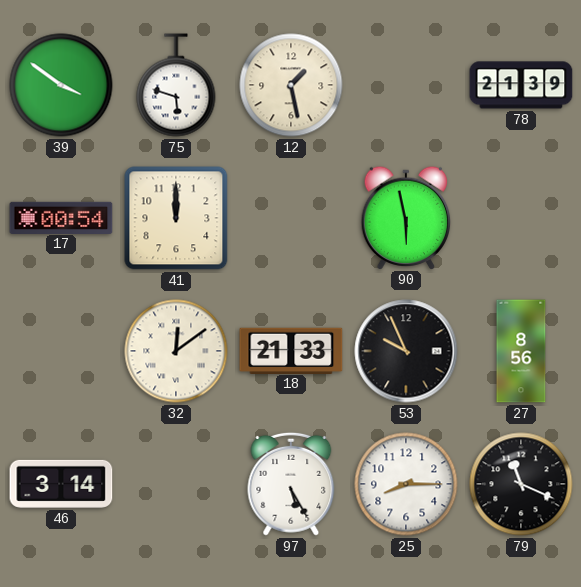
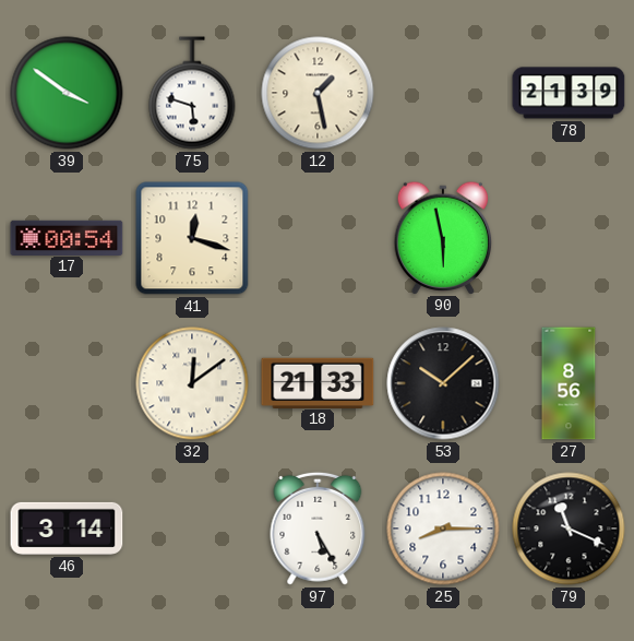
41: 12:00 -> 12:18
53: 9:56 -> 10:08
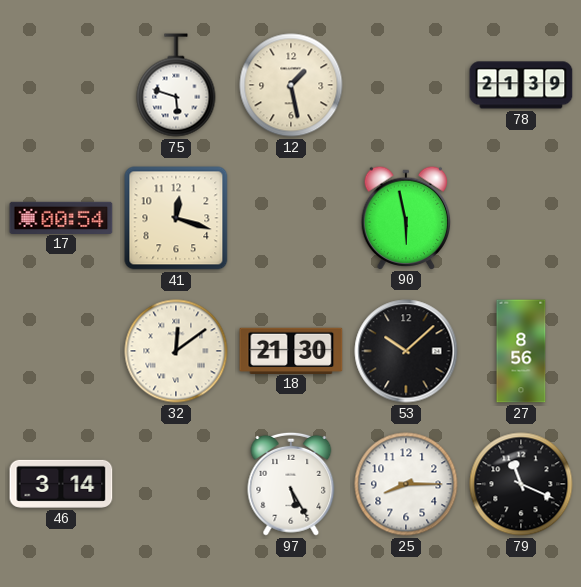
39: 3:51 -> none
18: 21:33 -> 21:30
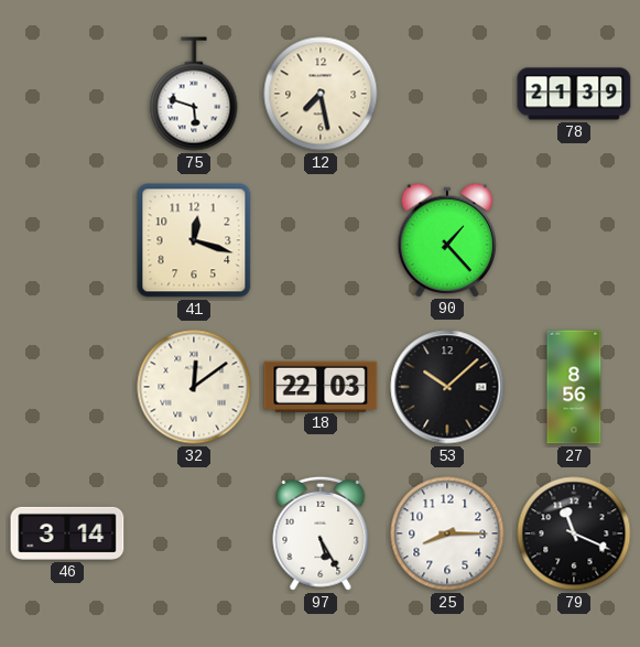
12: 1:28 -> 7:28
17: 00:54 -> none
90: 5:58 -> 1:23
18: 21:30 -> 22:03
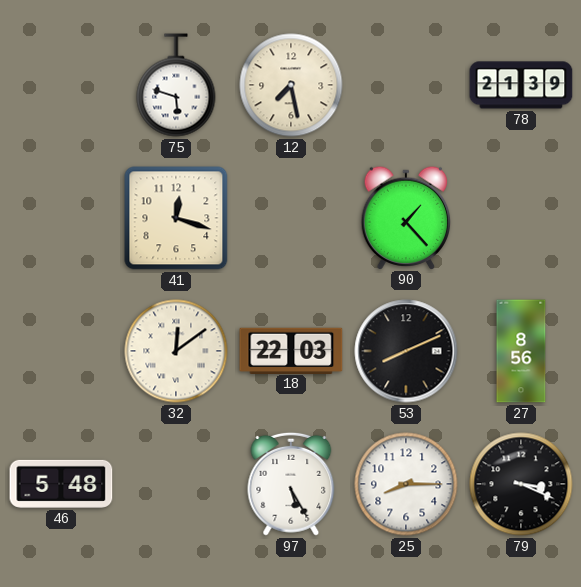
53: 10:08 -> 8:11
46: 3:14 -> 5:48
79: 11:19 -> 3:19
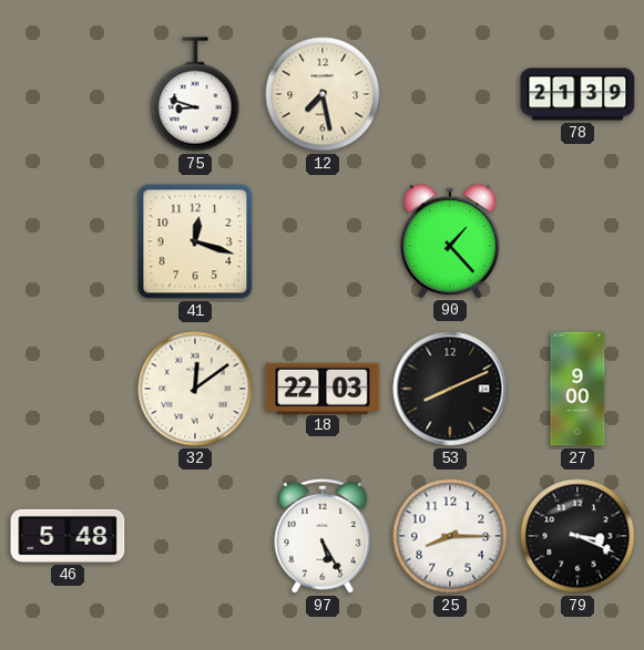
75: 5:48 -> 8:48
27: 8:56 -> 9:00
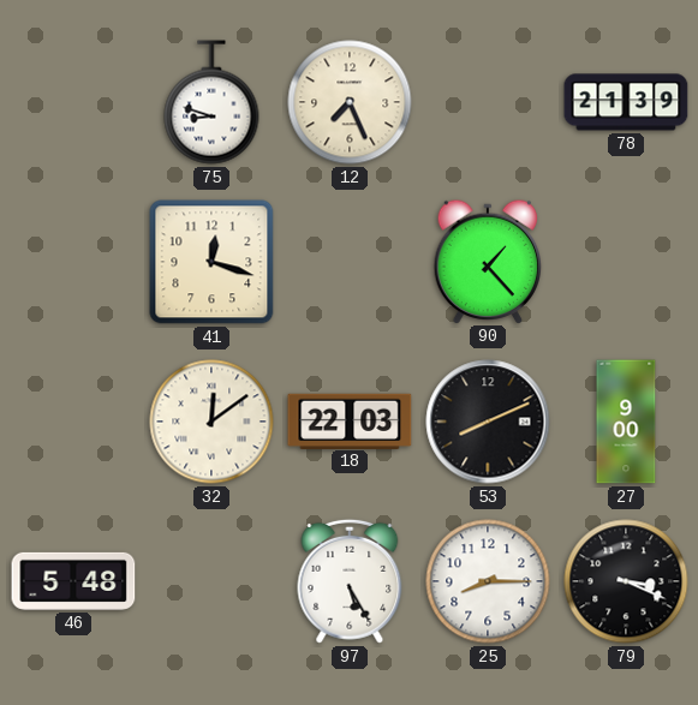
12: 7:28 -> 7:26
